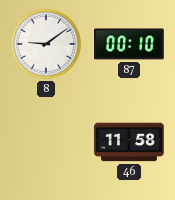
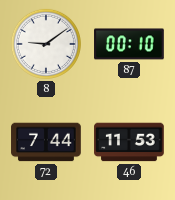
72: none -> 7:44
46: 11:58 -> 11:53
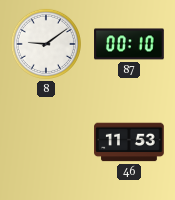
72: 7:44 -> none
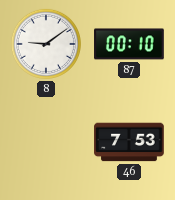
46: 11:53 -> 7:53
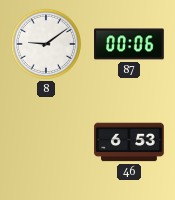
87: 00:10 -> 00:06
46: 7:53 -> 6:53
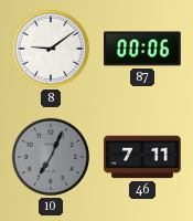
10: none -> 7:04
46: 6:53 -> 7:11
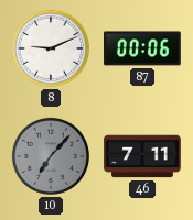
8: 9:09 -> 9:11
10: 7:04 -> 7:07
